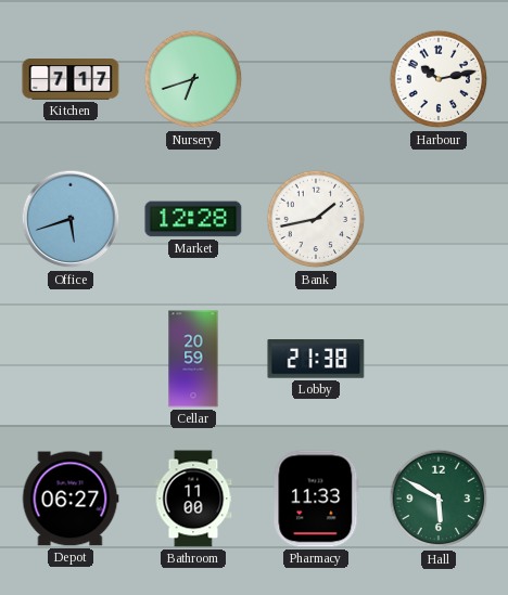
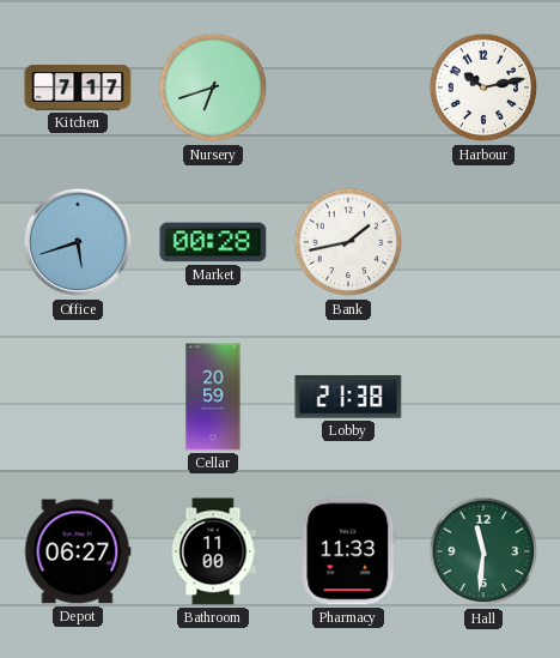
Market: 12:28 -> 00:28
Hall: 5:50 -> 11:31
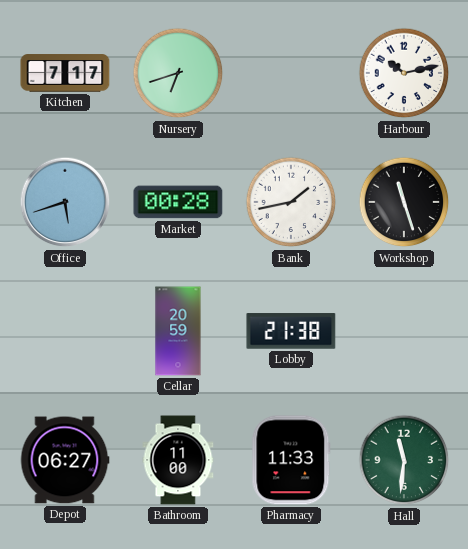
Workshop: none -> 11:27
